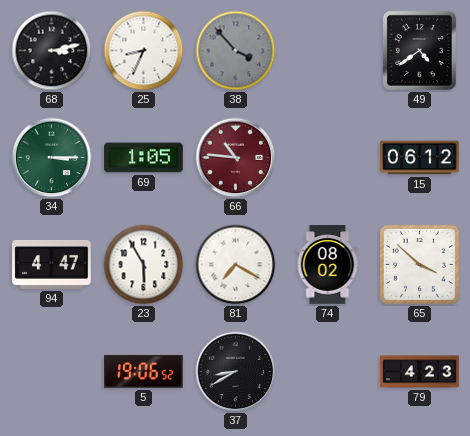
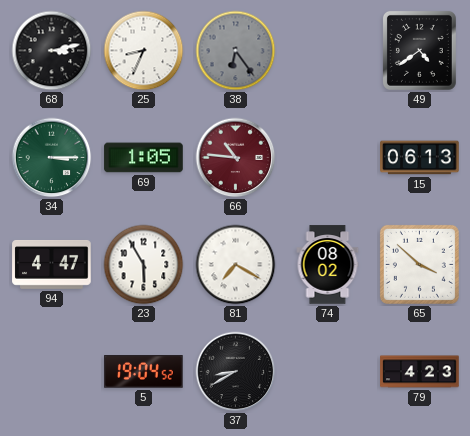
38: 3:53 -> 6:24
15: 06:12 -> 06:13
5: 19:06 -> 19:04
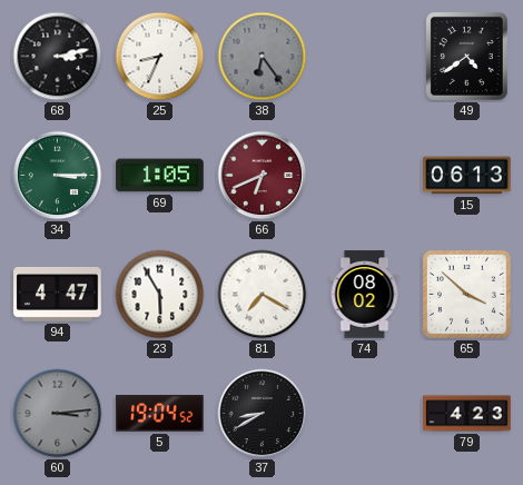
66: 10:46 -> 6:41
60: none -> 3:14
